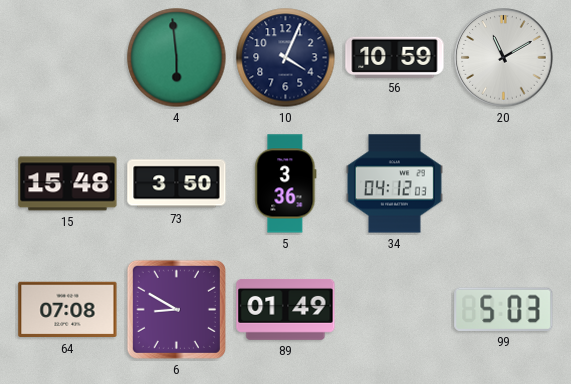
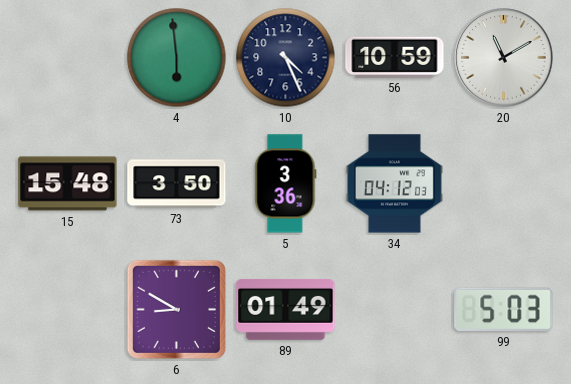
10: 4:04 -> 4:26
64: 07:08 -> none
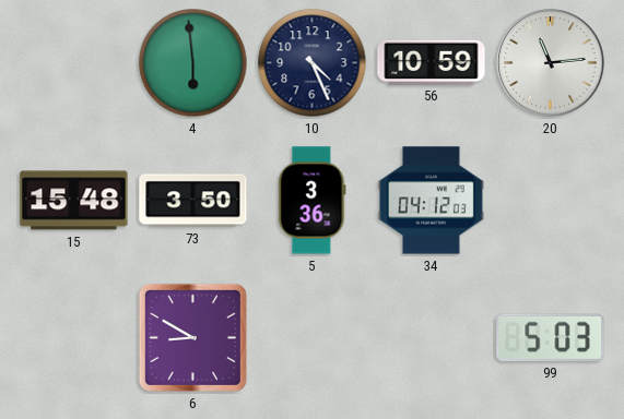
20: 11:10 -> 11:14
89: 01:49 -> none
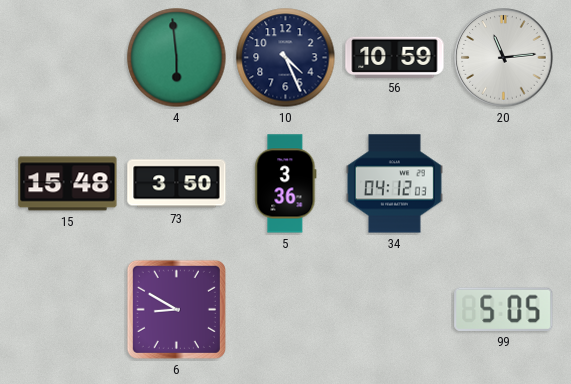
99: 5:03 -> 5:05
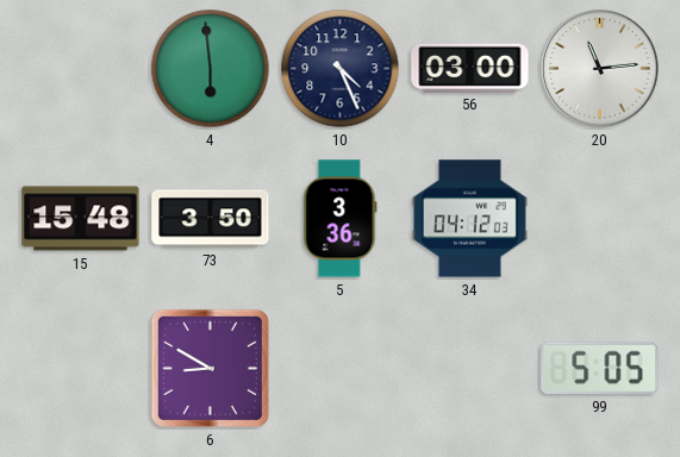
56: 10:59 -> 03:00
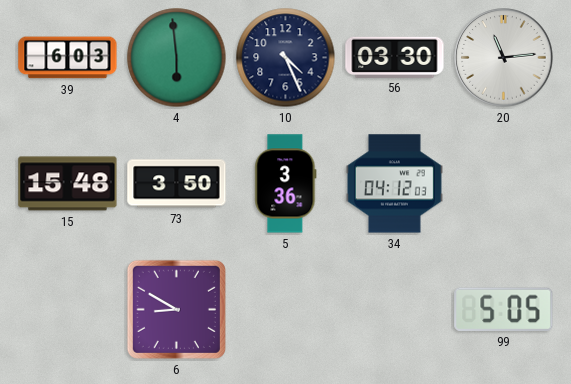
39: none -> 6:03
56: 03:00 -> 03:30
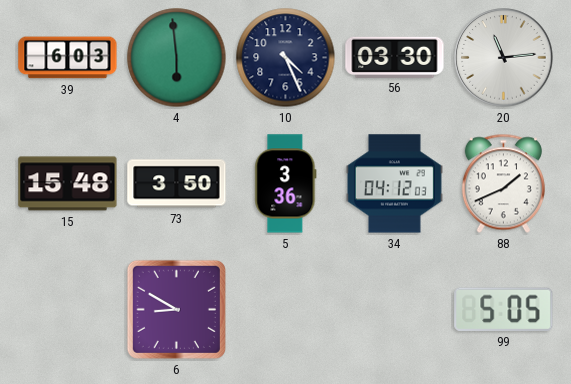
88: none -> 1:41
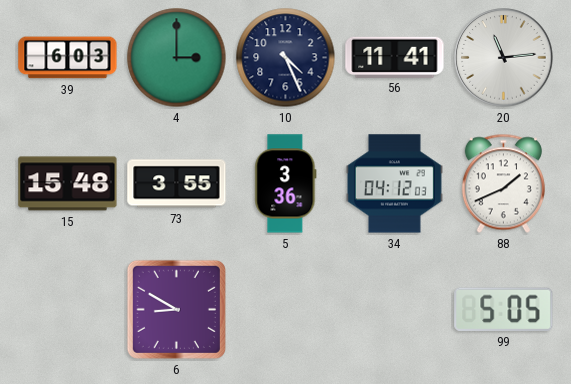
4: 5:59 -> 3:00
56: 03:30 -> 11:41
73: 3:50 -> 3:55
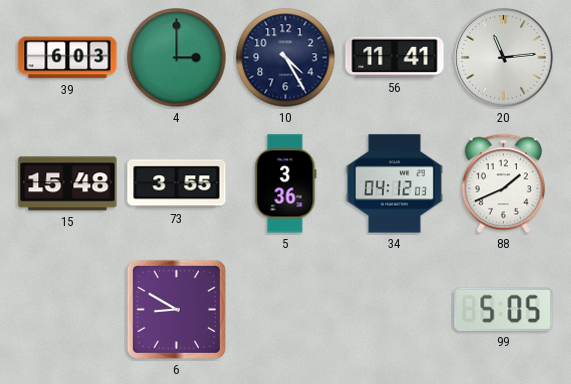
10: 4:26 -> 4:25
